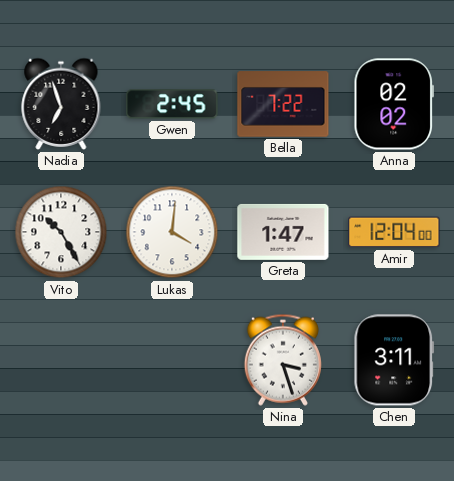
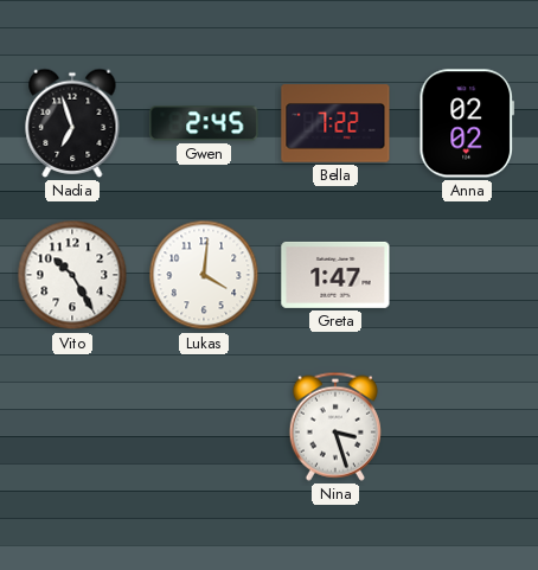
Amir: 12:04 -> none
Chen: 3:11 -> none
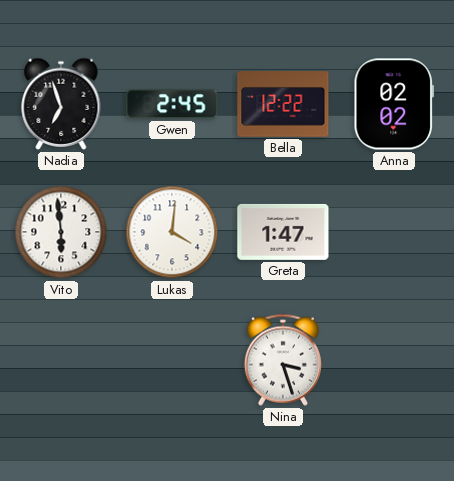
Bella: 7:22 -> 12:22
Vito: 10:25 -> 5:59
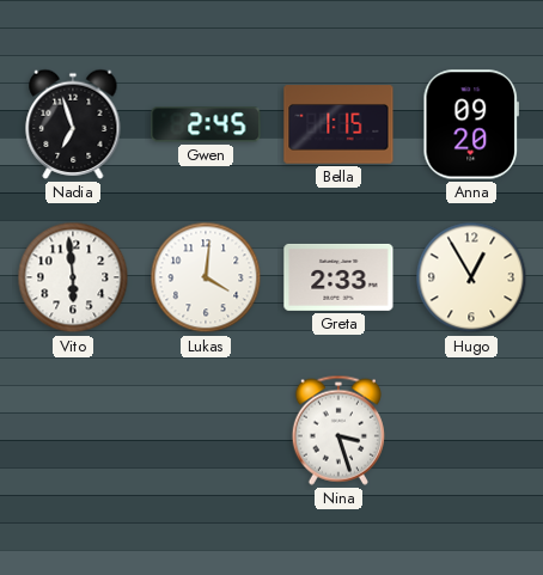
Bella: 12:22 -> 1:15
Anna: 02:02 -> 09:20
Greta: 1:47 -> 2:33
Hugo: none -> 12:55
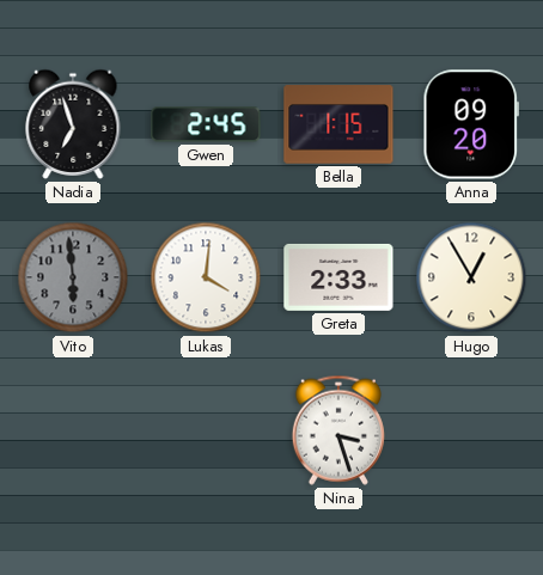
Vito dial: white -> grey
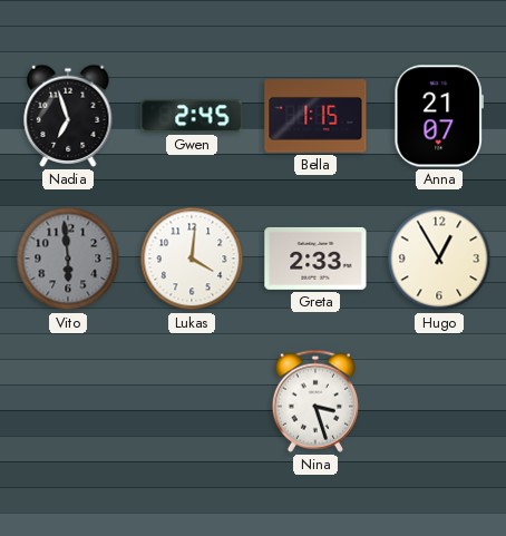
Anna: 09:20 -> 21:07
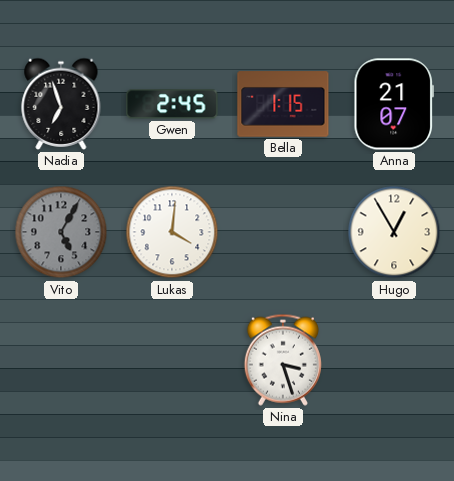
Vito: 5:59 -> 5:05
Greta: 2:33 -> none
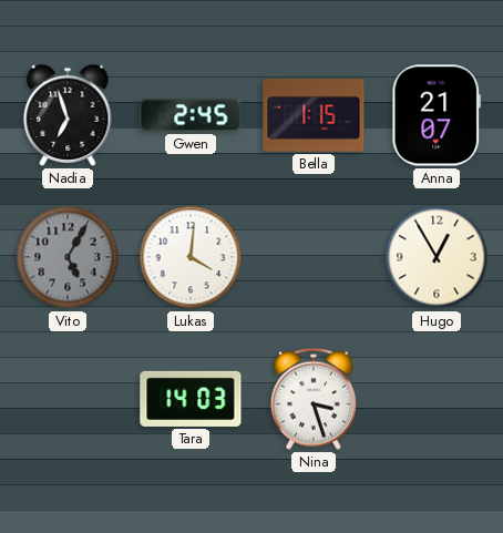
Tara: none -> 14:03
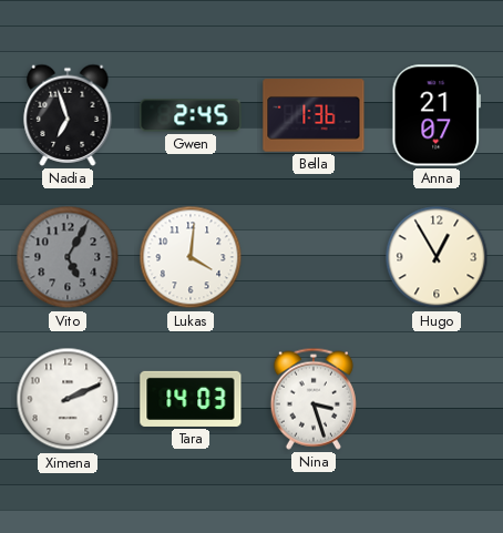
Bella: 1:15 -> 1:36
Ximena: none -> 2:11
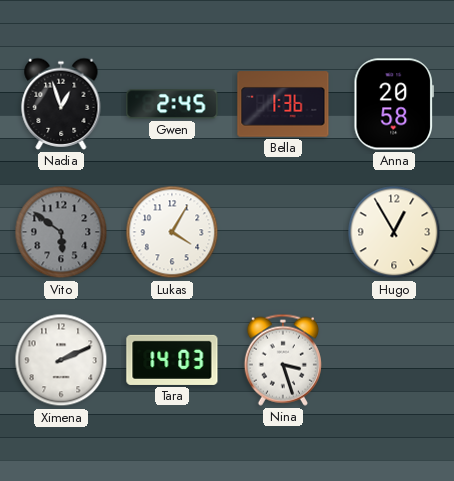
Nadia: 6:57 -> 12:57
Anna: 21:07 -> 20:58
Vito: 5:05 -> 5:51
Lukas: 4:01 -> 4:05
